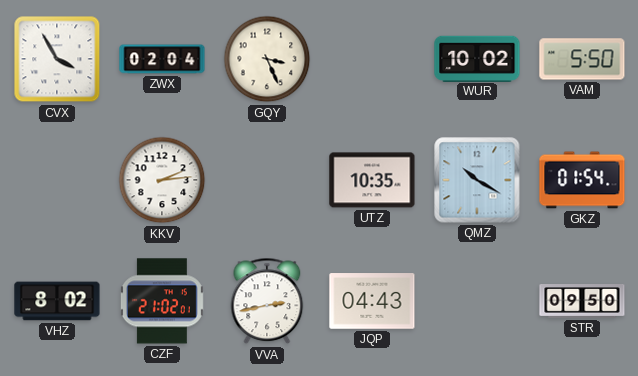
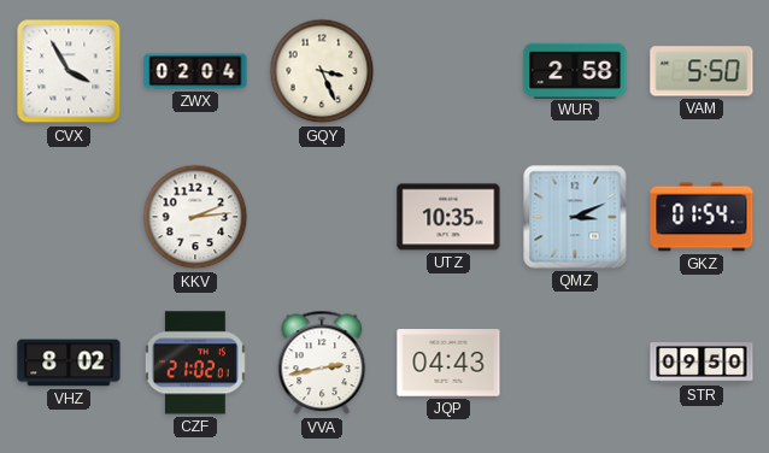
WUR: 10:02 -> 2:58
QMZ: 10:20 -> 3:11
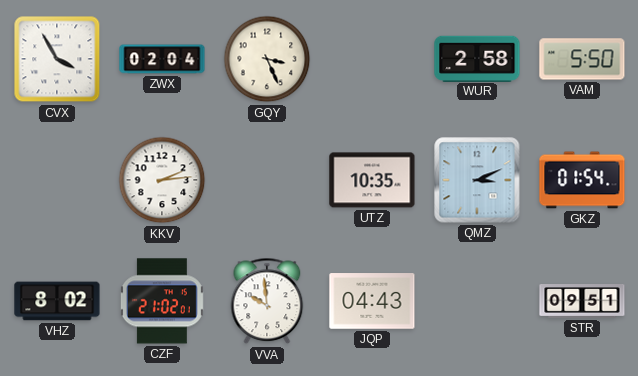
VVA: 2:43 -> 9:59
STR: 09:50 -> 09:51
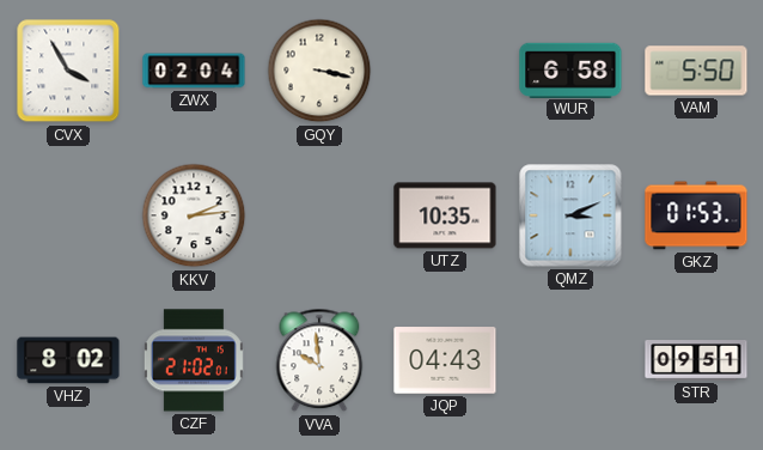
GQY: 3:26 -> 3:17
WUR: 2:58 -> 6:58
GKZ: 01:54 -> 01:53
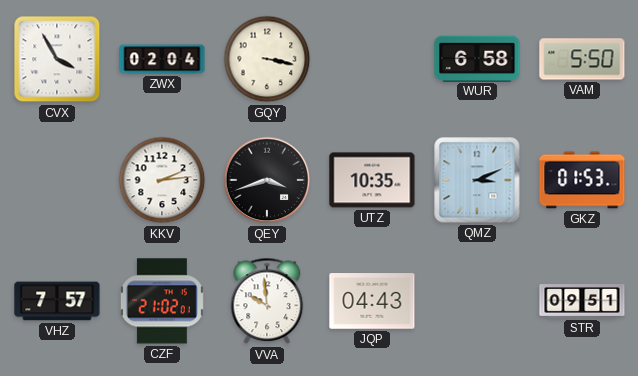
QEY: none -> 3:42
VHZ: 8:02 -> 7:57
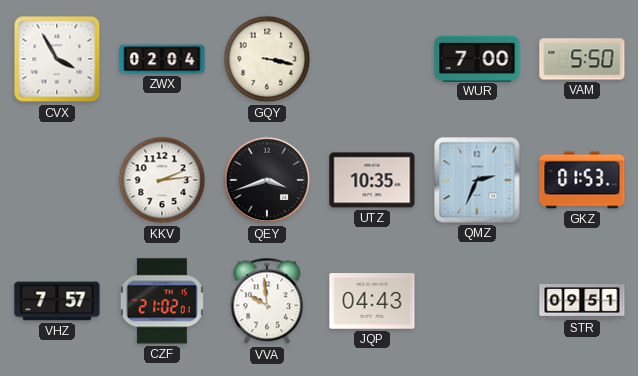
WUR: 6:58 -> 7:00
QMZ: 3:11 -> 2:34
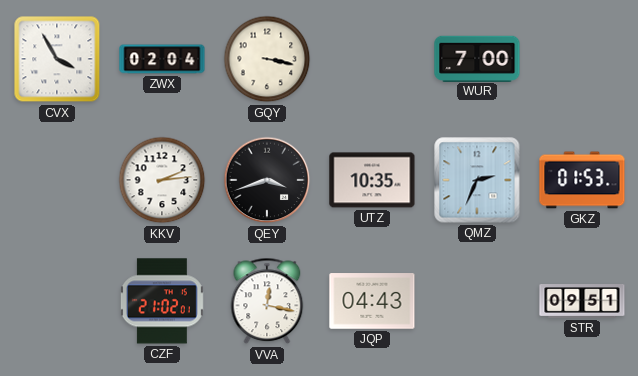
VAM: 5:50 -> none
VHZ: 7:57 -> none
VVA: 9:59 -> 12:17
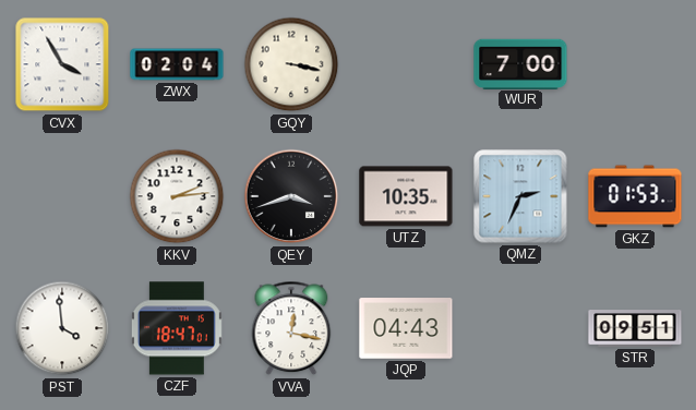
PST: none -> 3:59
CZF: 21:02 -> 18:47
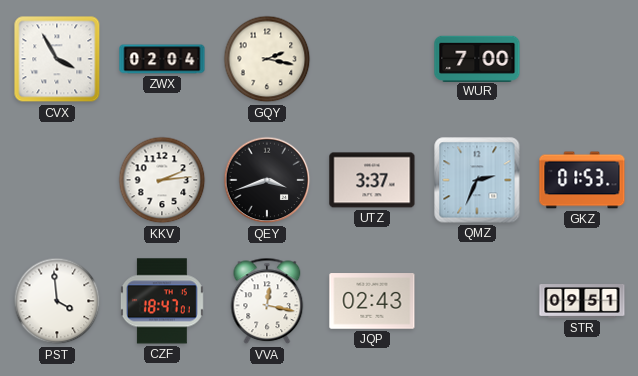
GQY: 3:17 -> 2:17
UTZ: 10:35 -> 3:37
JQP: 04:43 -> 02:43
